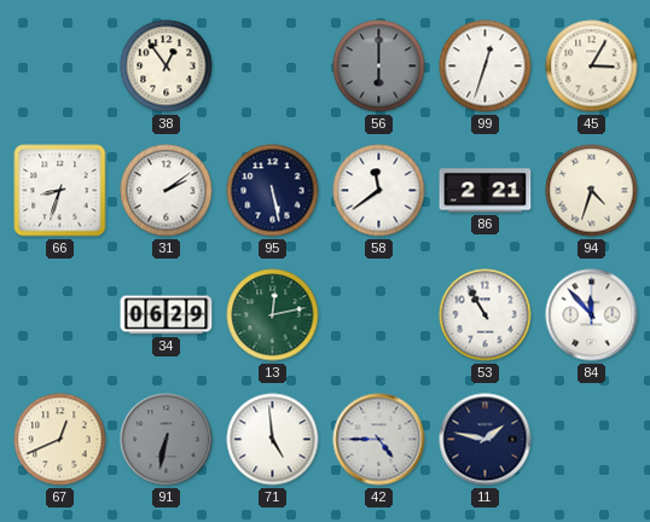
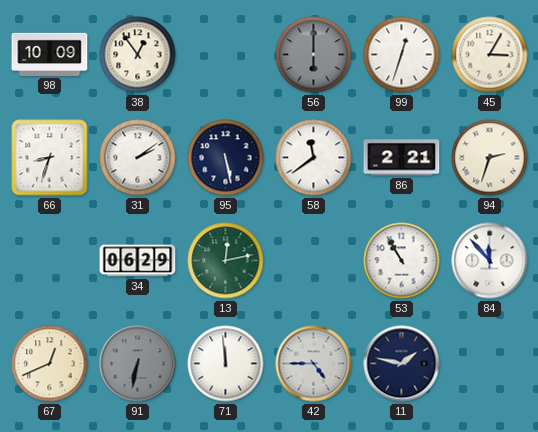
98: none -> 10:09
94: 4:33 -> 2:33
71: 4:59 -> 11:59
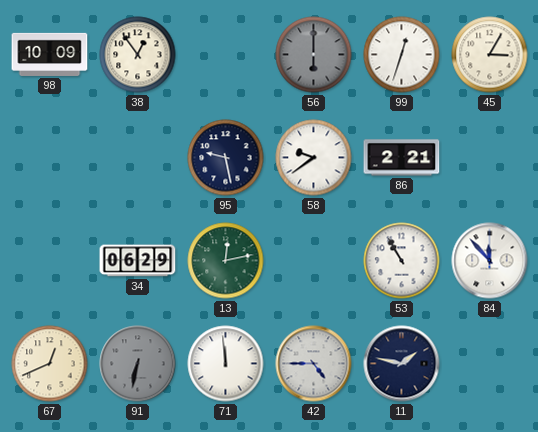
66: 8:33 -> none
31: 2:09 -> none
95: 5:28 -> 9:28
58: 11:39 -> 9:39
94: 2:33 -> none
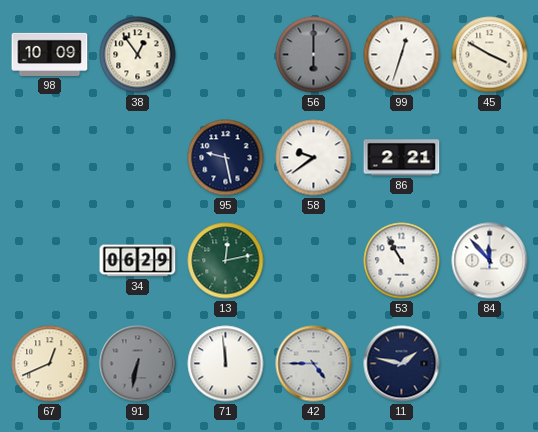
45: 3:05 -> 3:50
